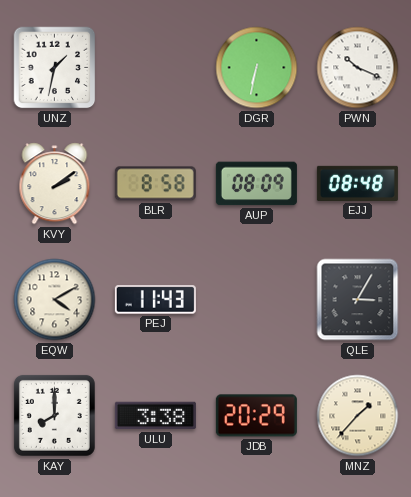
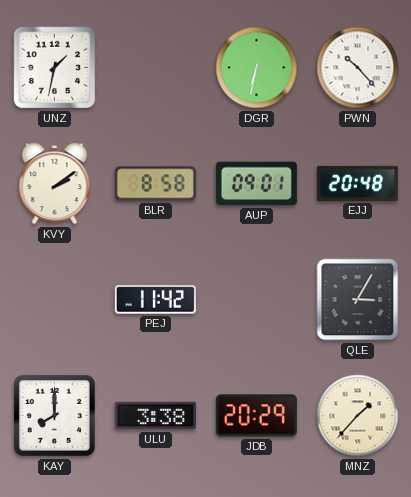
PWN: 10:19 -> 10:23
AUP: 08:09 -> 09:01
EJJ: 08:48 -> 20:48
EQW: 4:10 -> none
PEJ: 11:43 -> 11:42
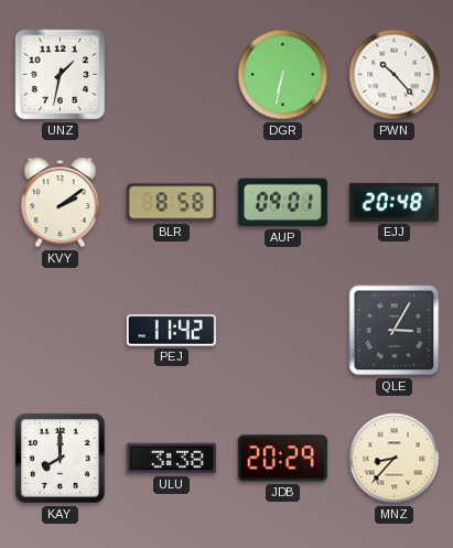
MNZ: 1:37 -> 8:37
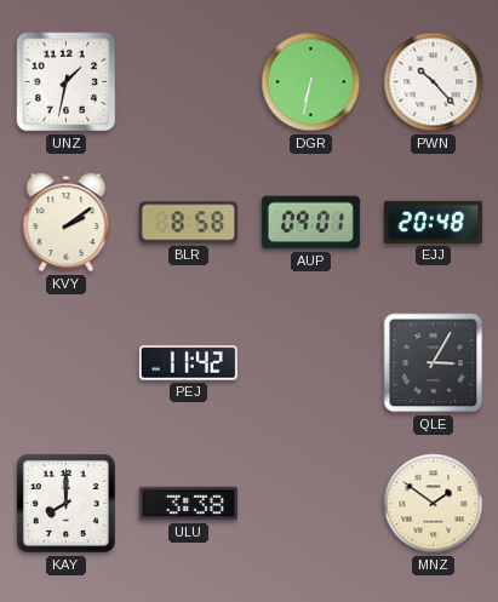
JDB: 20:29 -> none
MNZ: 8:37 -> 1:51
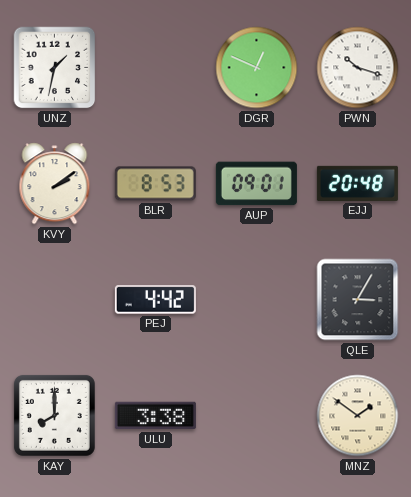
DGR: 6:32 -> 12:49
PWN: 10:23 -> 10:18
BLR: 8:58 -> 8:53
PEJ: 11:42 -> 4:42
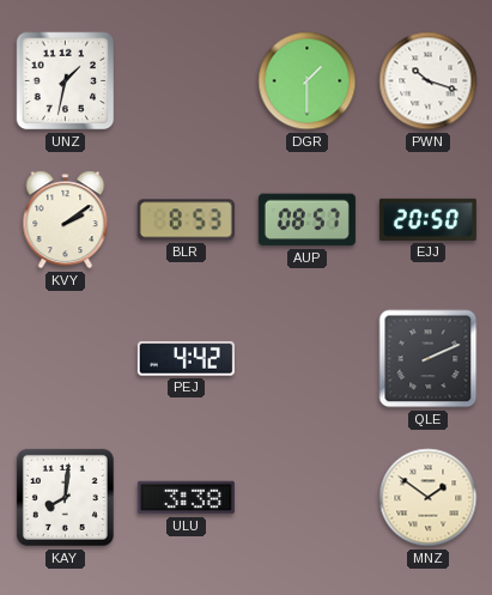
DGR: 12:49 -> 1:30
AUP: 09:01 -> 08:57
EJJ: 20:48 -> 20:50
QLE: 3:05 -> 2:11
KAY: 8:00 -> 8:01
